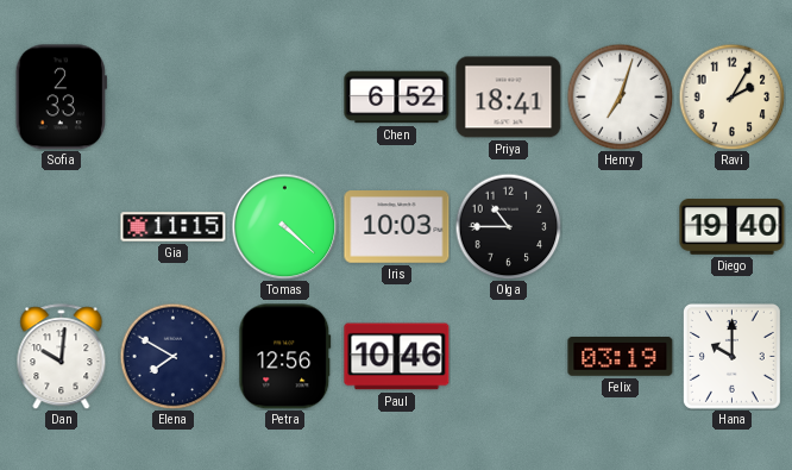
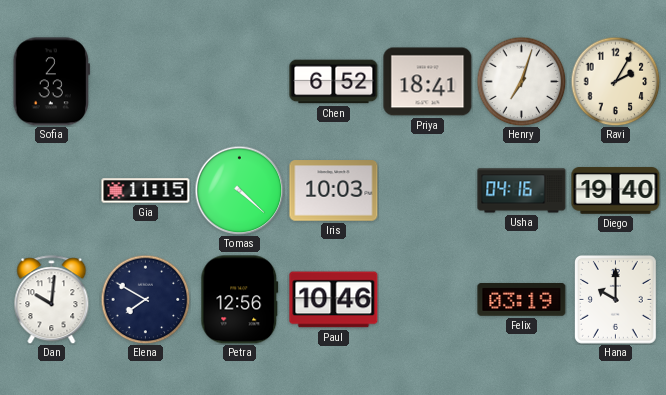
Olga: 10:45 -> none
Usha: none -> 04:16
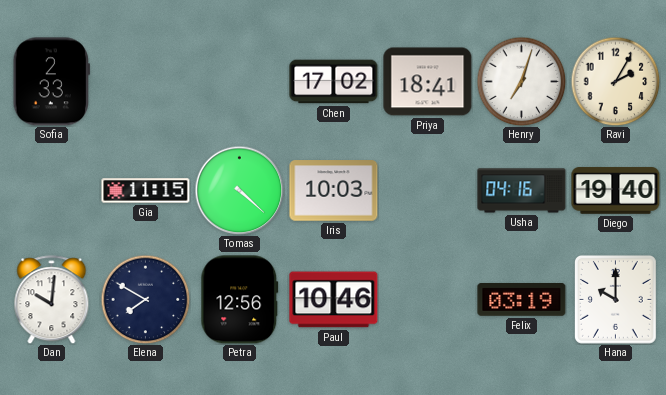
Chen: 6:52 -> 17:02
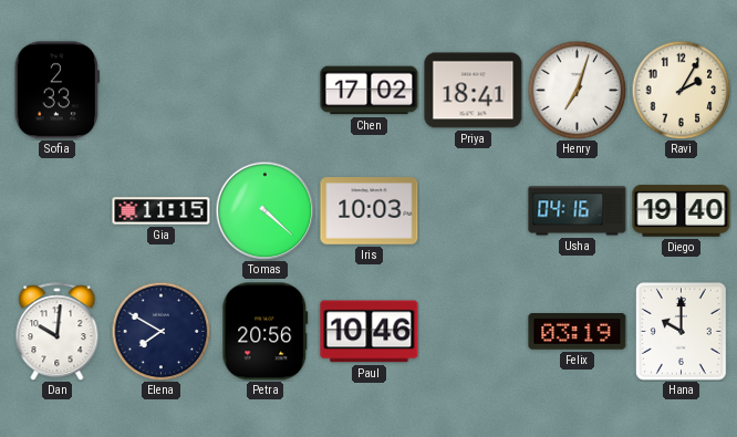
Petra: 12:56 -> 20:56
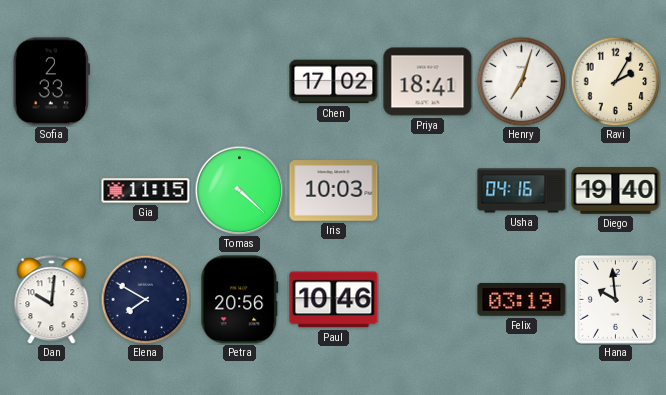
Hana: 10:00 -> 9:59
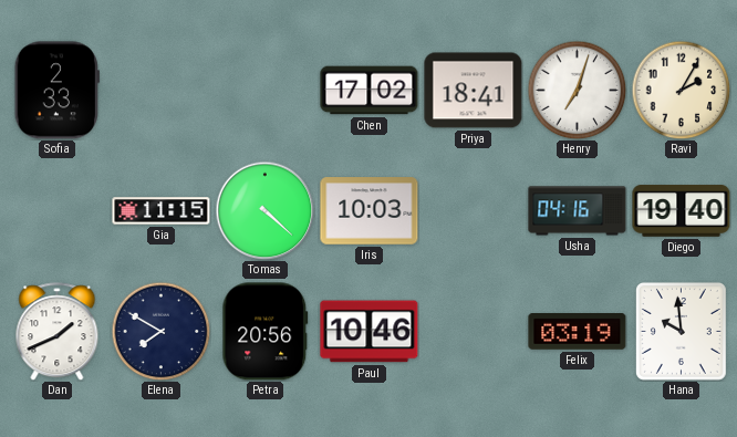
Dan: 10:01 -> 1:41
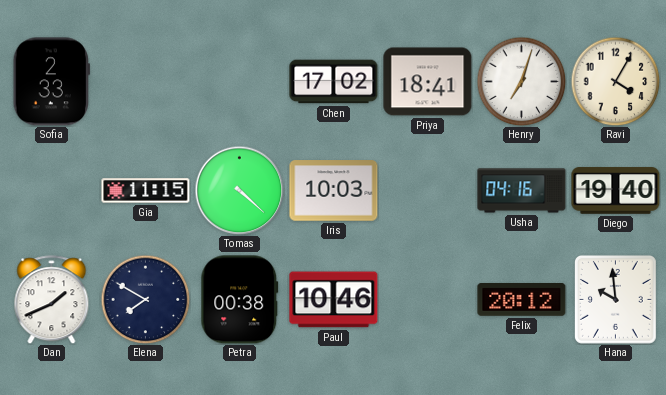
Ravi: 2:05 -> 4:05
Petra: 20:56 -> 00:38
Felix: 03:19 -> 20:12
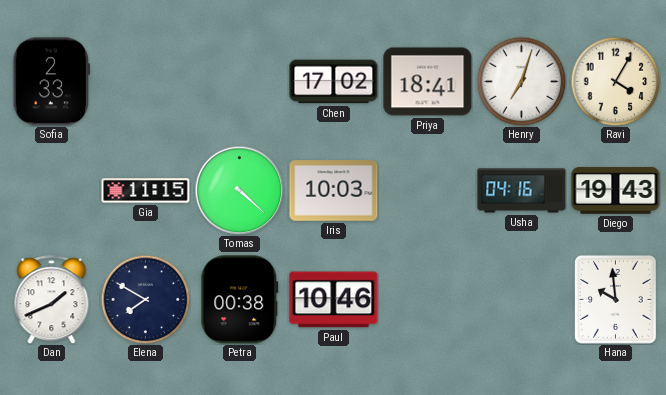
Diego: 19:40 -> 19:43
Felix: 20:12 -> none
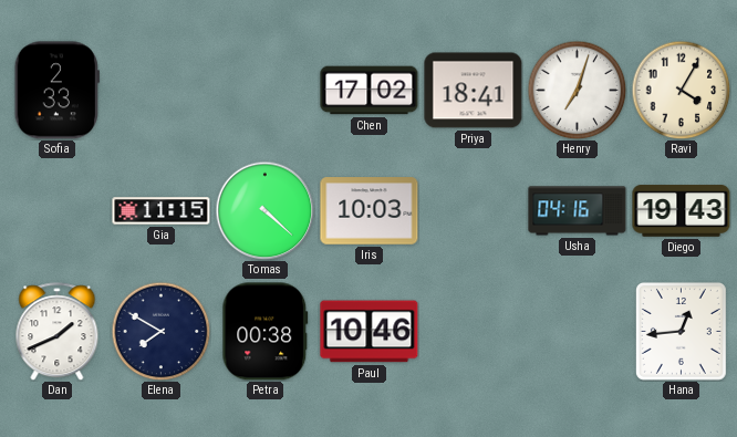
Hana: 9:59 -> 12:44
